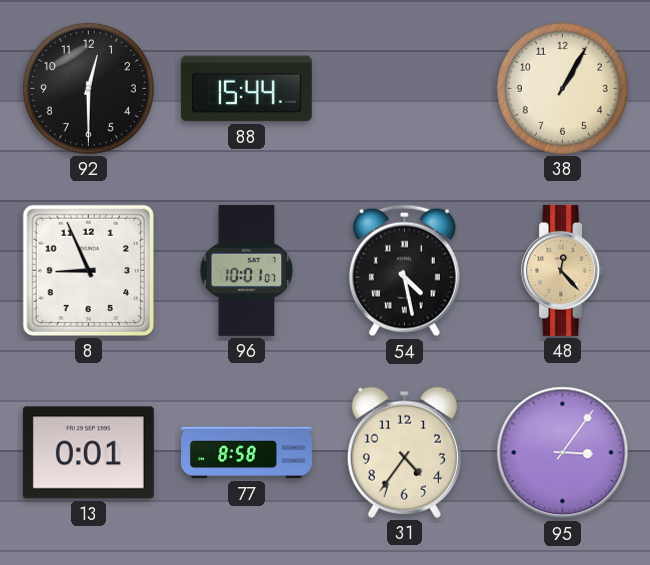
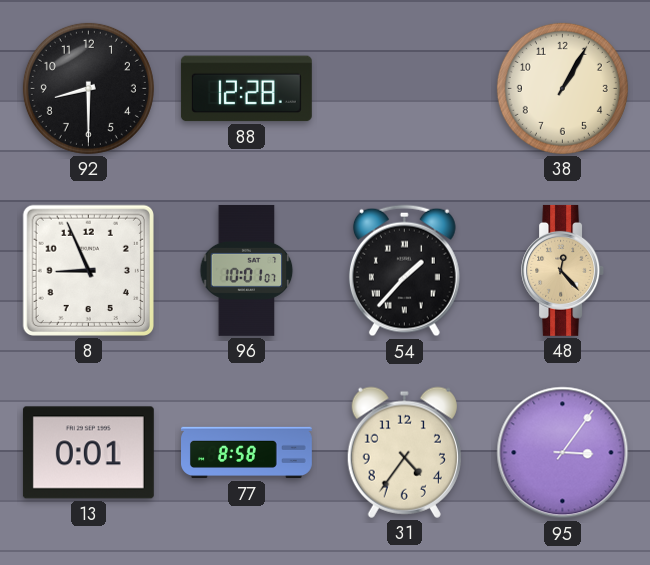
92: 12:30 -> 8:30
88: 15:44 -> 12:28
54: 4:28 -> 1:37
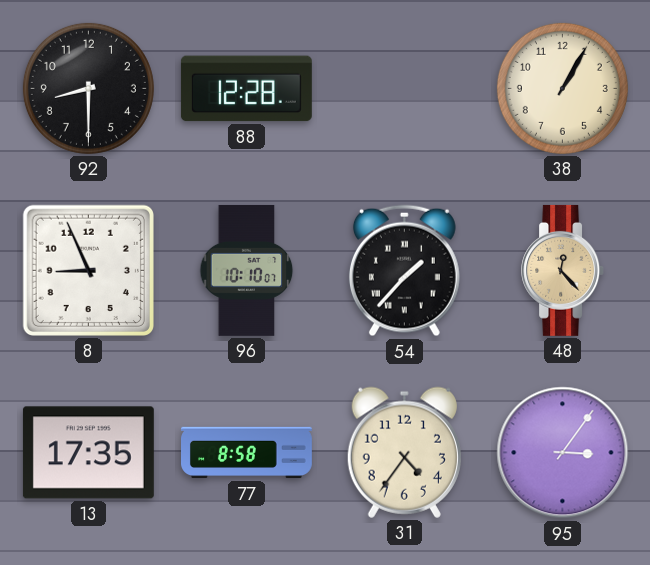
96: 10:01 -> 10:10
13: 0:01 -> 17:35
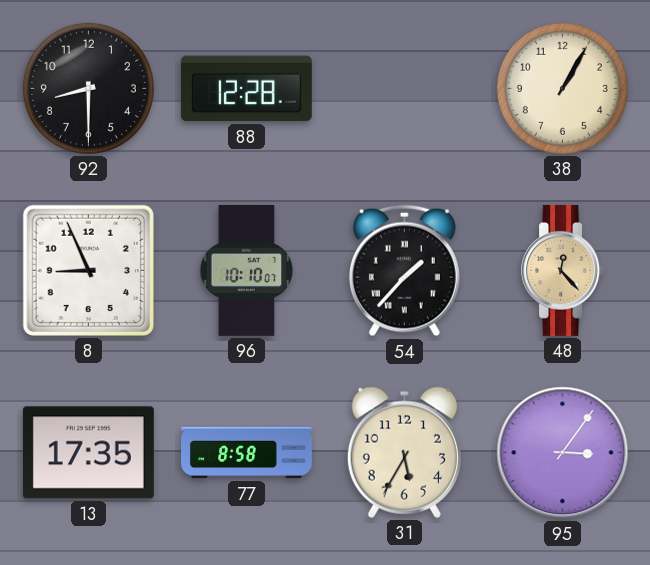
31: 4:36 -> 5:35
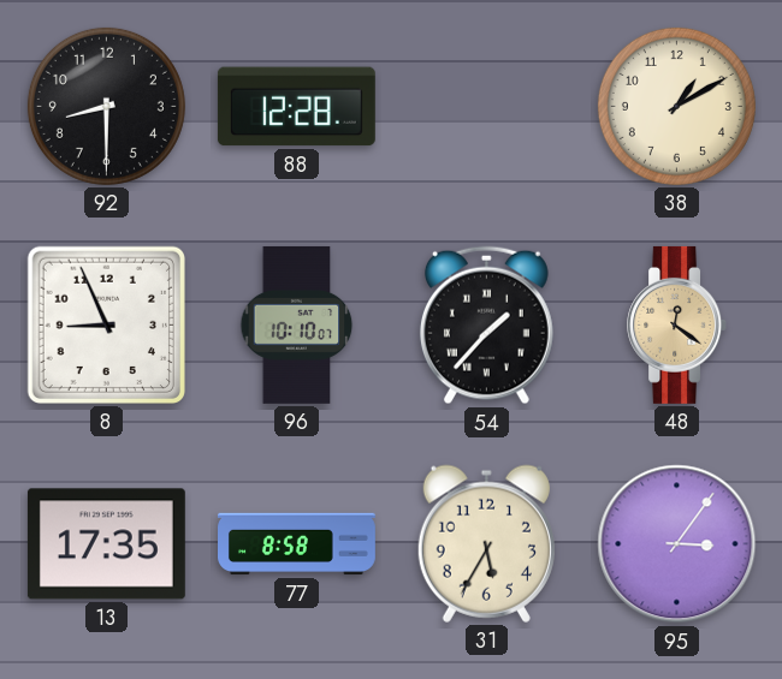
38: 1:05 -> 1:10
48: 12:23 -> 12:21
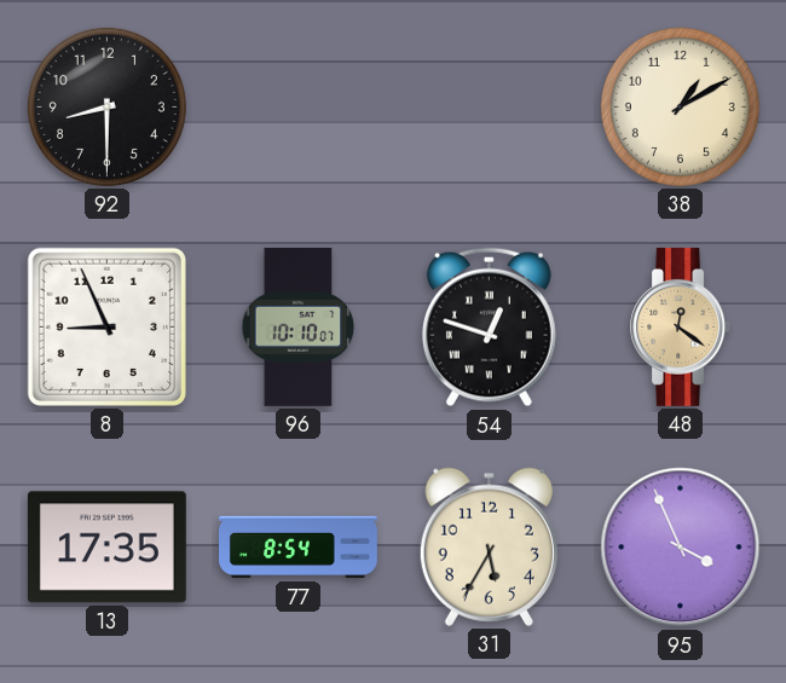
88: 12:28 -> none
54: 1:37 -> 12:48
77: 8:58 -> 8:54
95: 3:06 -> 3:56
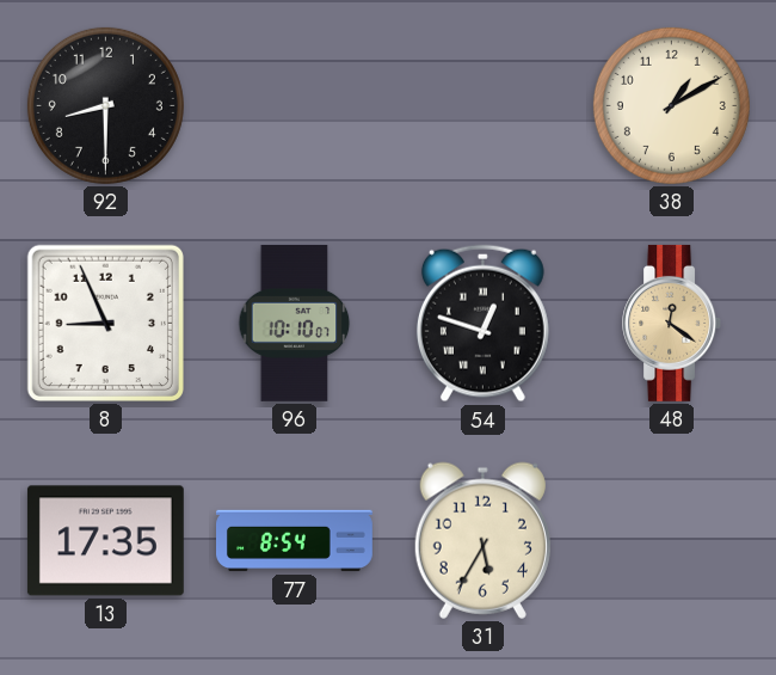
95: 3:56 -> none
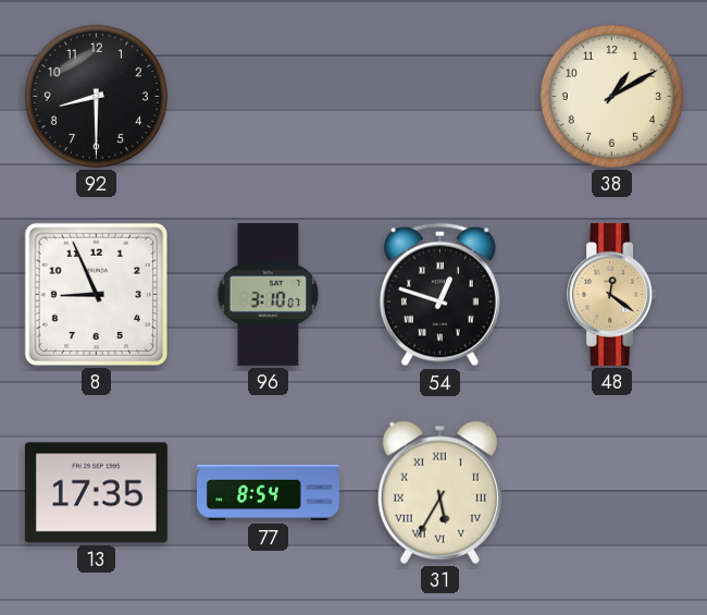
96: 10:10 -> 3:10
31 numerals: Arabic -> Roman
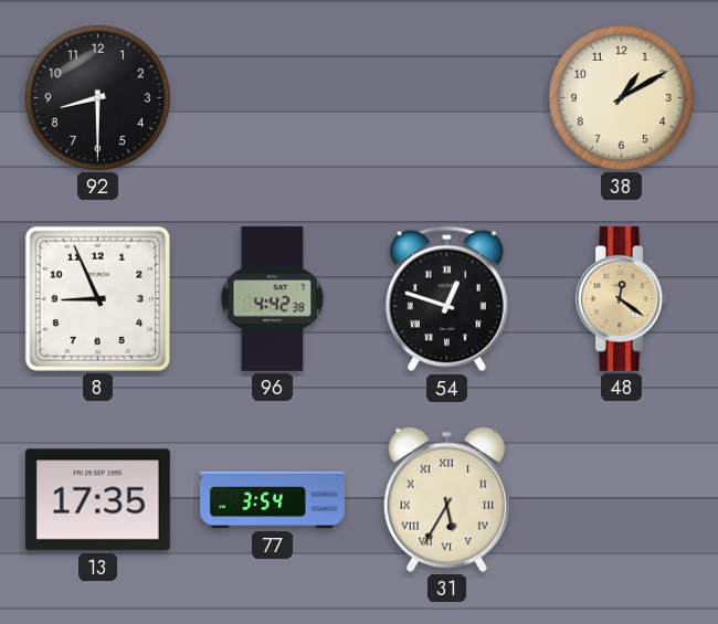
96: 3:10 -> 4:42
77: 8:54 -> 3:54
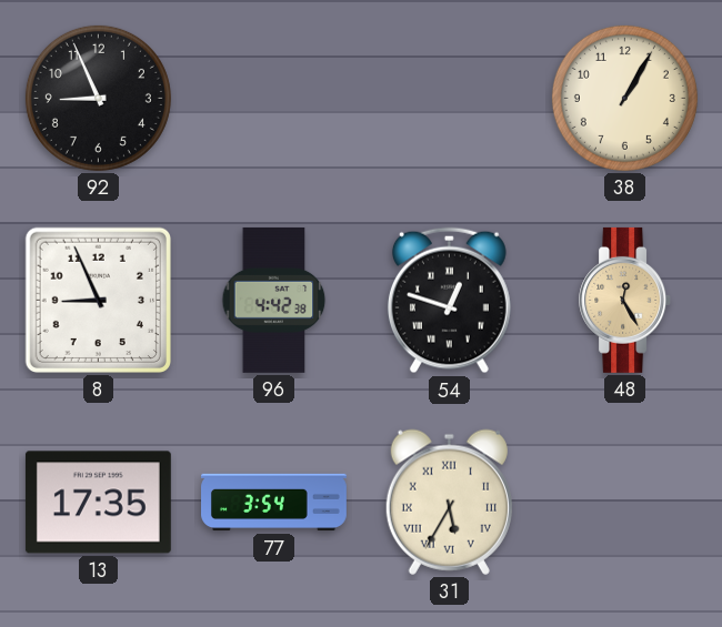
92: 8:30 -> 8:56
38: 1:10 -> 1:05
48: 12:21 -> 12:25
